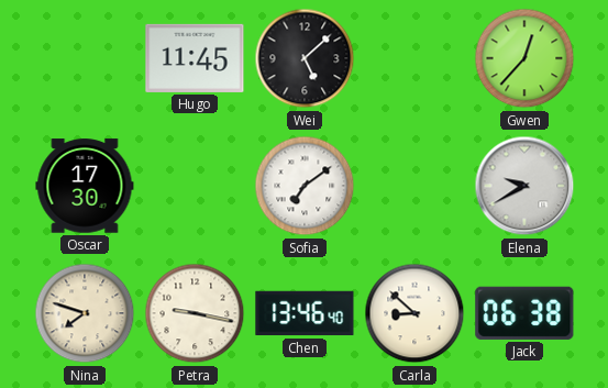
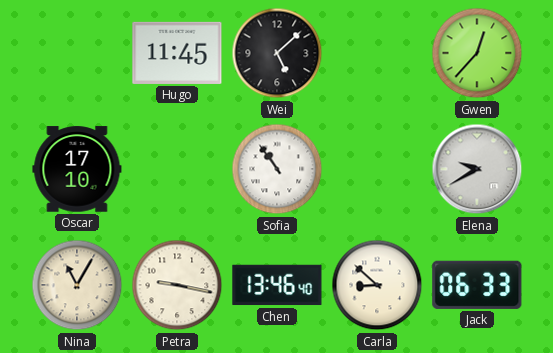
Oscar: 17:30 -> 17:10
Sofia: 7:09 -> 10:54
Nina: 7:48 -> 11:05
Jack: 06:38 -> 06:33
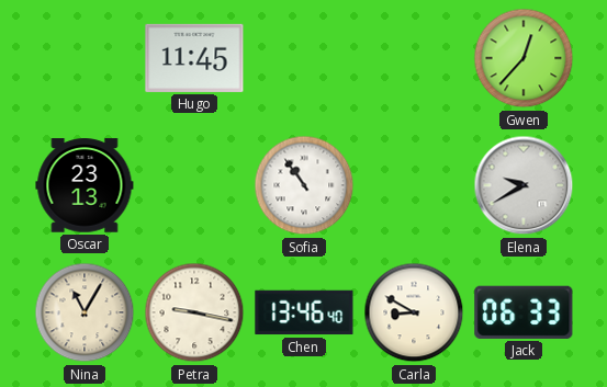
Wei: 5:08 -> none
Oscar: 17:10 -> 23:13
Carla: 8:52 -> 8:50
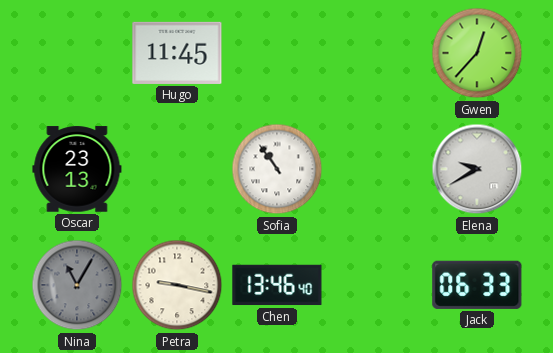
Nina dial: cream -> grey
Carla: 8:50 -> none
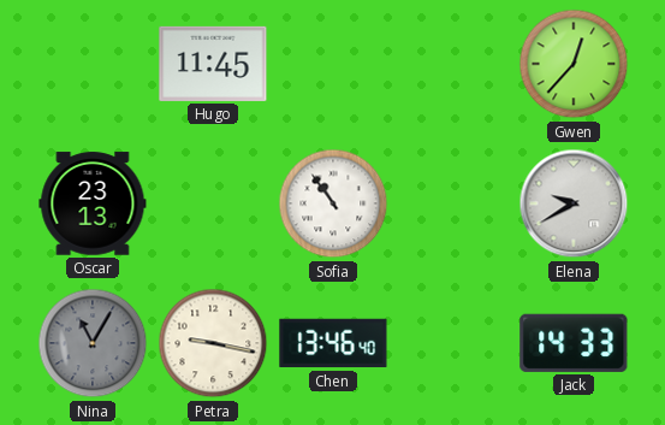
Jack: 06:33 -> 14:33
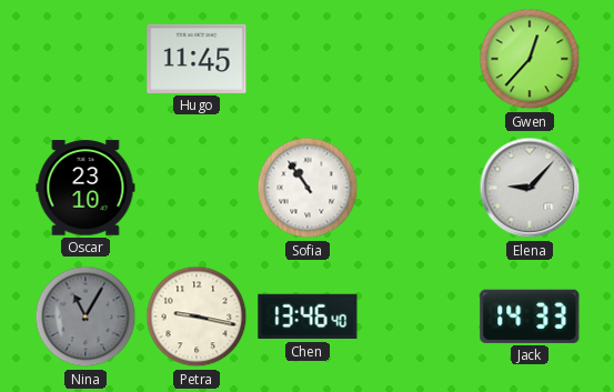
Oscar: 23:13 -> 23:10
Elena: 9:40 -> 9:07
